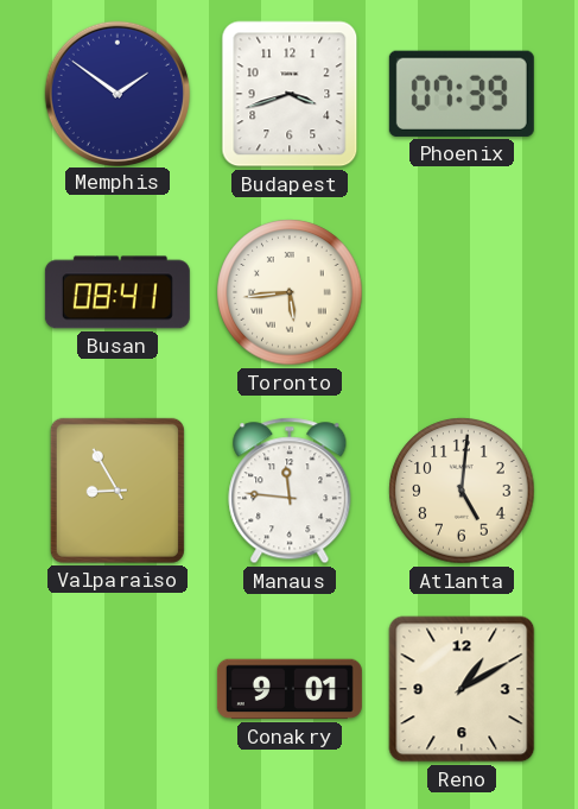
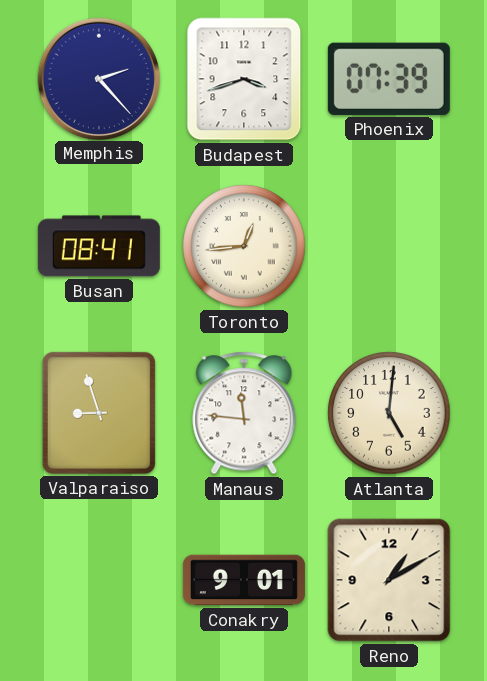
Memphis: 1:51 -> 2:23
Toronto: 5:44 -> 12:44
Valparaiso: 8:55 -> 8:57
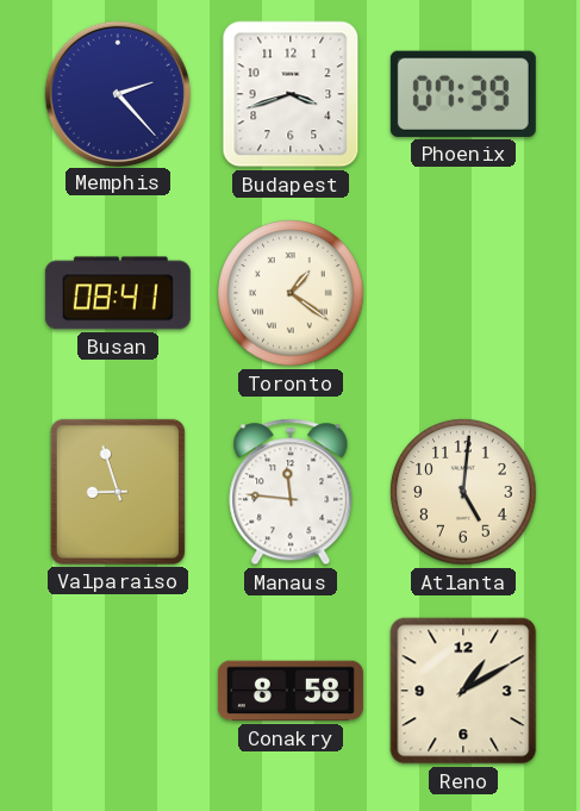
Toronto: 12:44 -> 1:21
Conakry: 9:01 -> 8:58
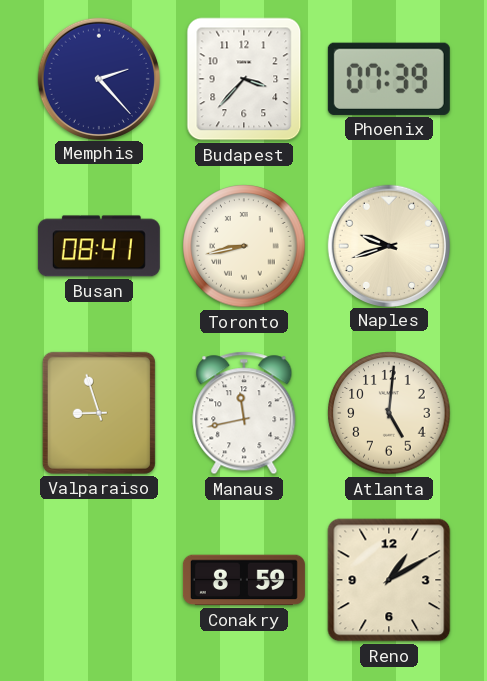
Budapest: 3:42 -> 3:37
Toronto: 1:21 -> 8:43
Naples: none -> 9:42
Manaus: 11:46 -> 11:43
Conakry: 8:58 -> 8:59
